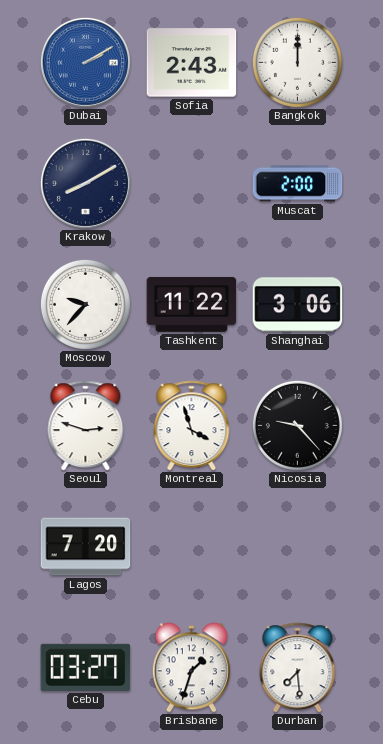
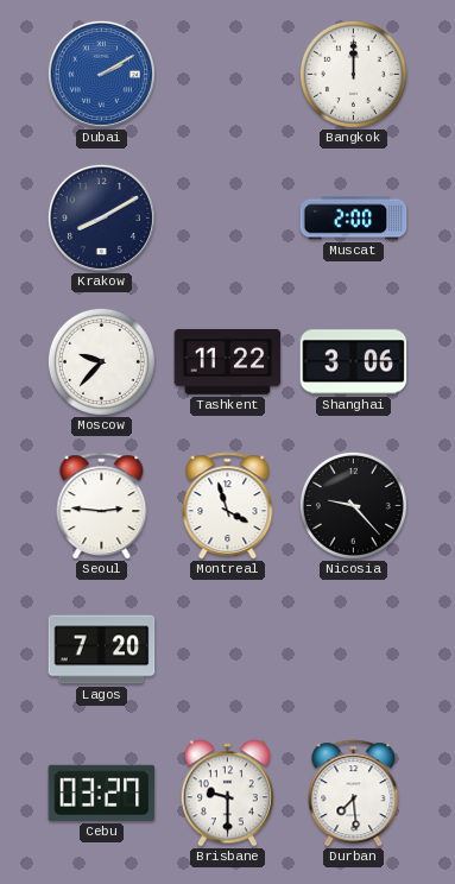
Sofia: 2:43 -> none
Seoul: 2:48 -> 2:46
Brisbane: 1:33 -> 9:30
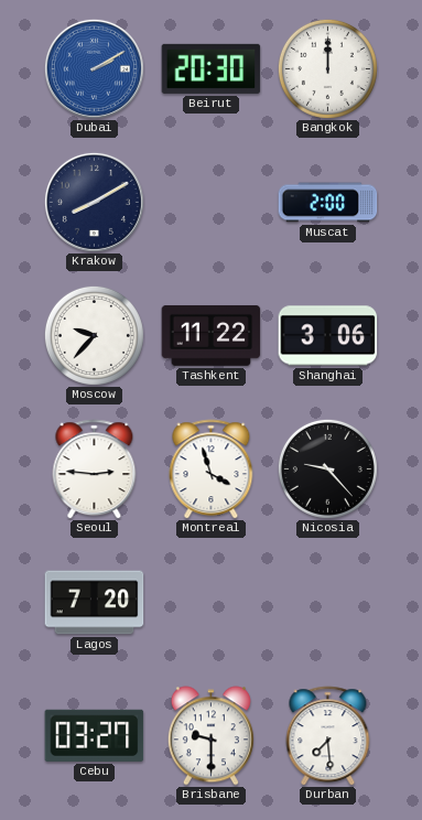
Beirut: none -> 20:30
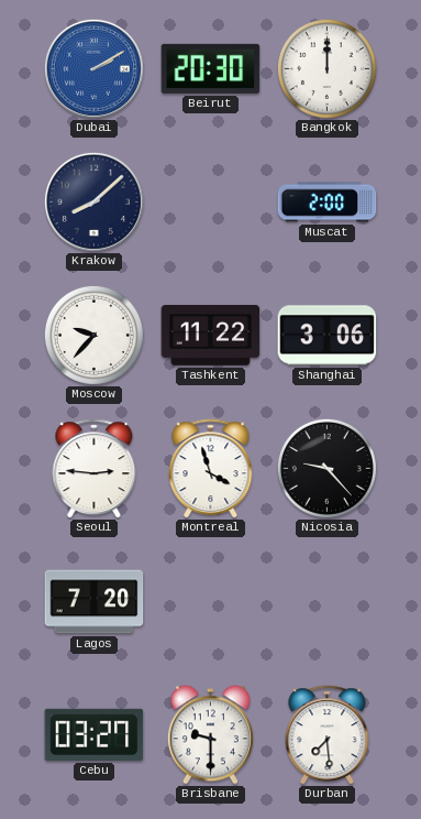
Krakow: 8:10 -> 8:08
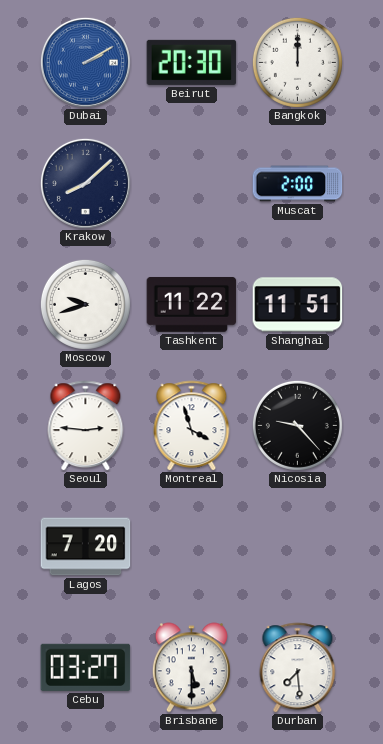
Moscow: 9:37 -> 9:42
Shanghai: 3:06 -> 11:51
Brisbane: 9:30 -> 5:30
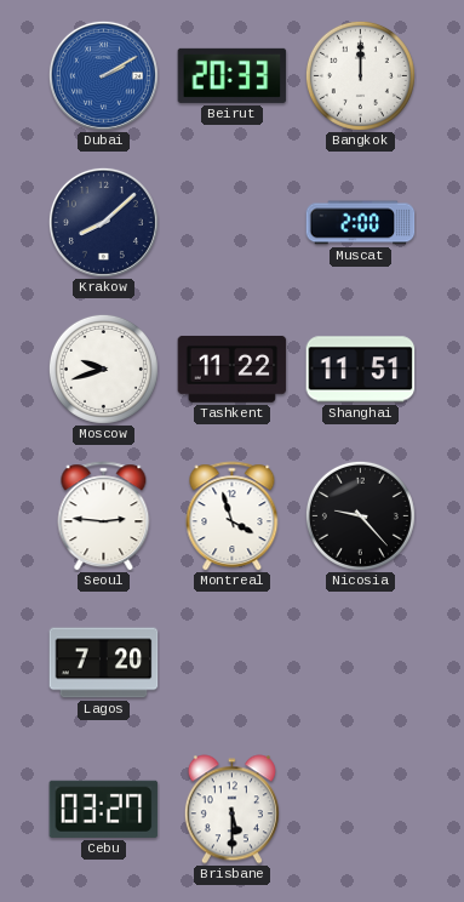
Beirut: 20:30 -> 20:33
Durban: 7:29 -> none
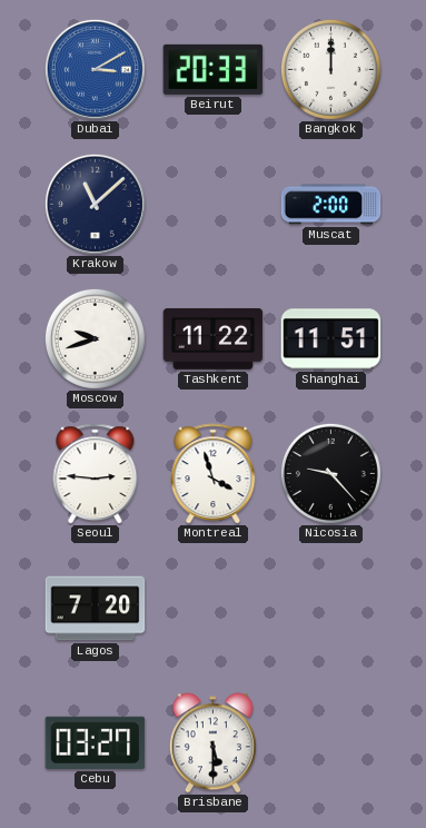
Dubai: 2:10 -> 3:10
Krakow: 8:08 -> 11:08
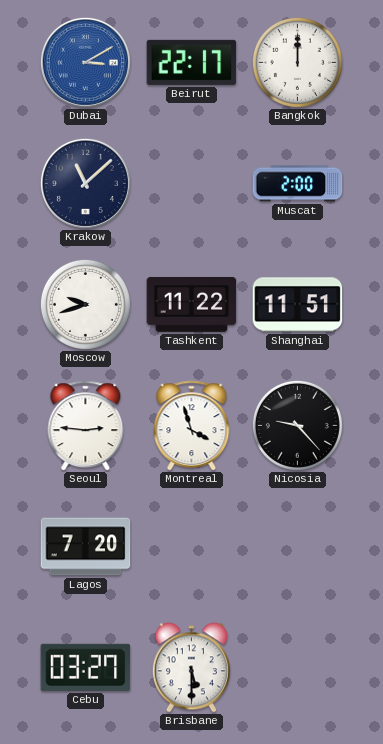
Beirut: 20:33 -> 22:17
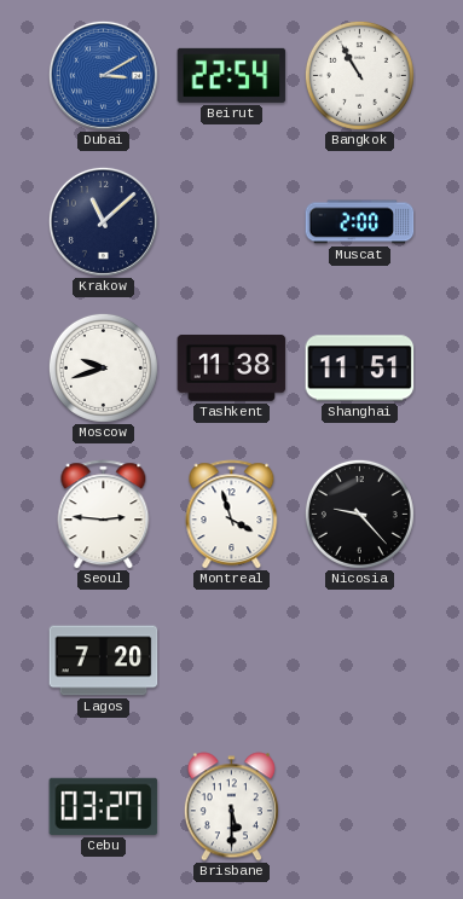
Beirut: 22:17 -> 22:54
Bangkok: 12:00 -> 10:55
Tashkent: 11:22 -> 11:38
